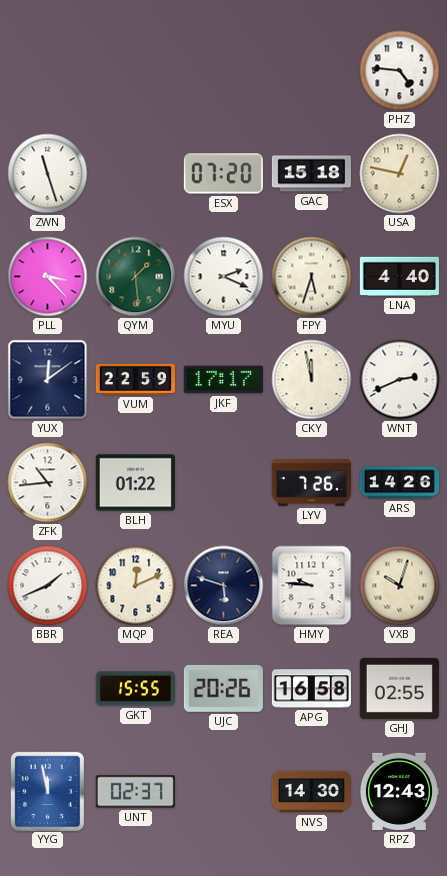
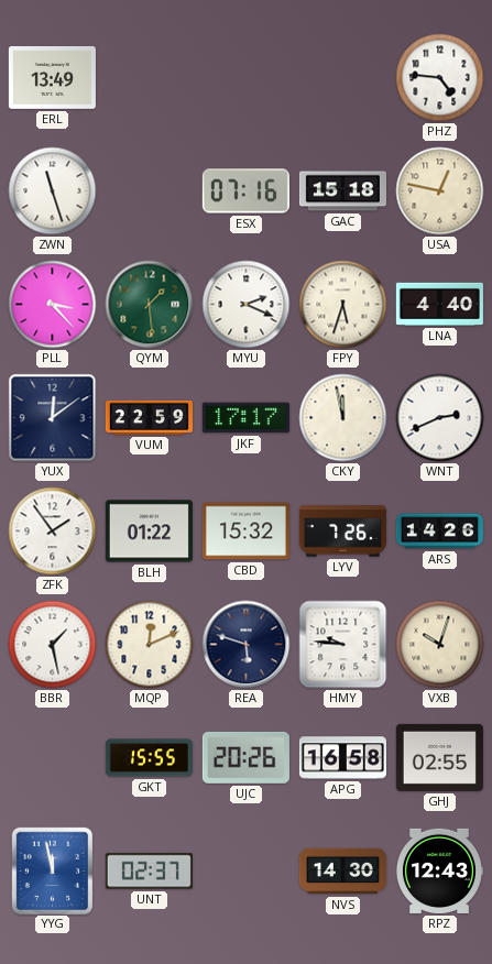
ERL: none -> 13:49
ESX: 07:20 -> 07:16
ZFK: 10:44 -> 1:54
CBD: none -> 15:32
BBR: 1:41 -> 1:28
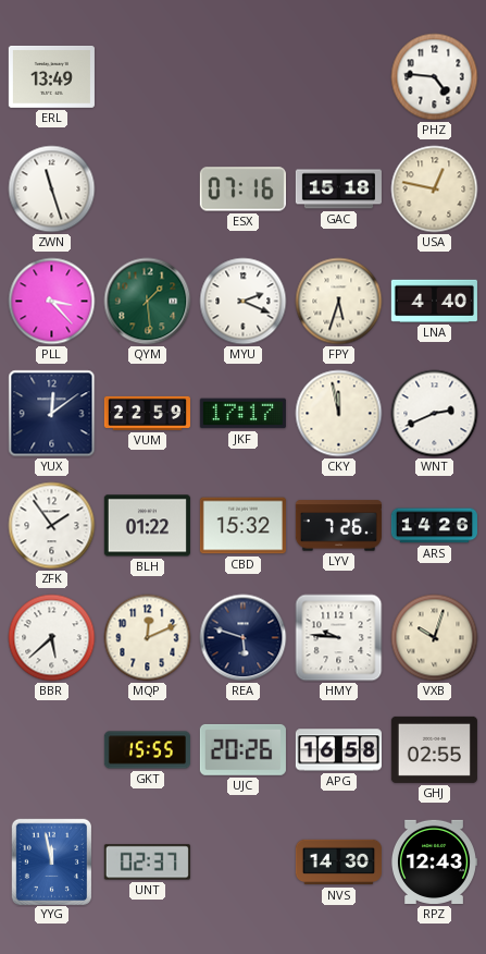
BBR: 1:28 -> 5:38
